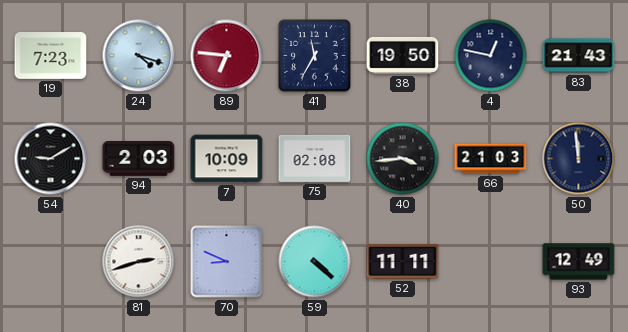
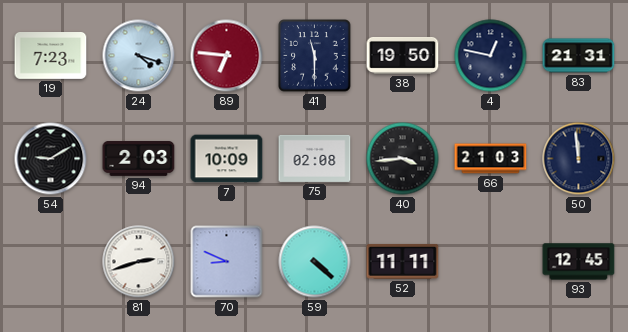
41: 11:35 -> 11:30
83: 21:43 -> 21:31
93: 12:49 -> 12:45
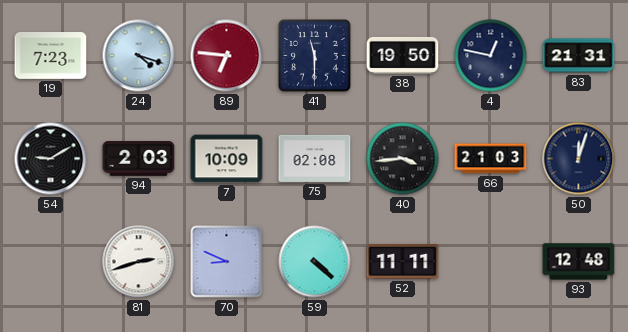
50: 11:59 -> 12:03
93: 12:45 -> 12:48
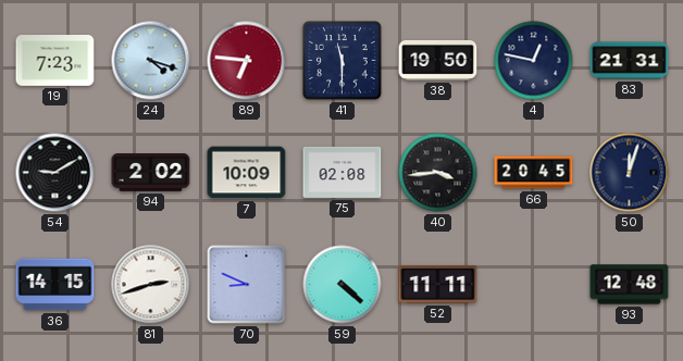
94: 2:03 -> 2:02
66: 21:03 -> 20:45
36: none -> 14:15
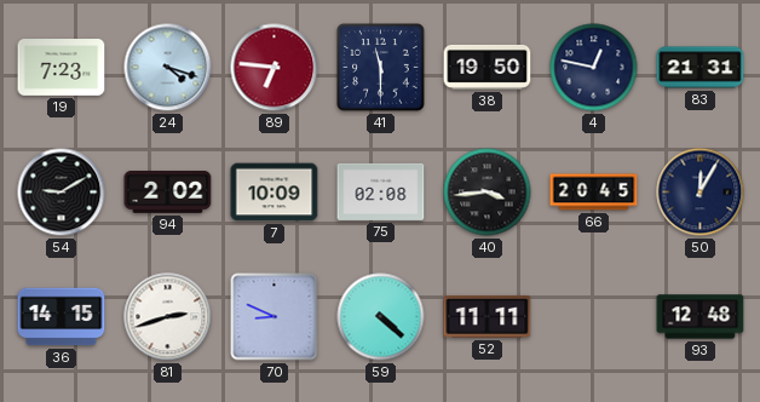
50: 12:03 -> 12:05
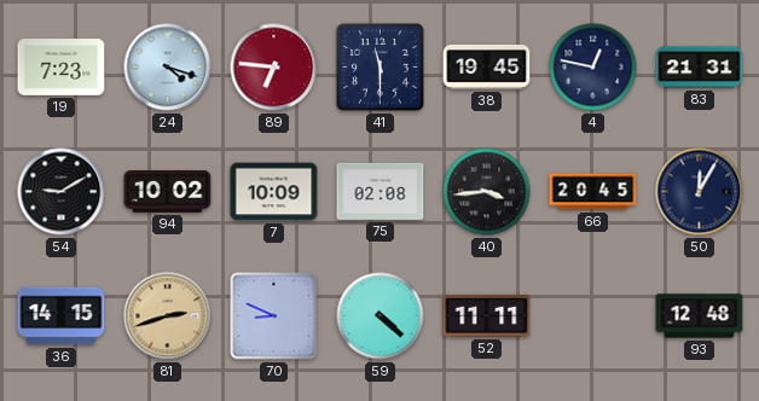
38: 19:50 -> 19:45
94: 2:02 -> 10:02
81 dial: white -> champagne
